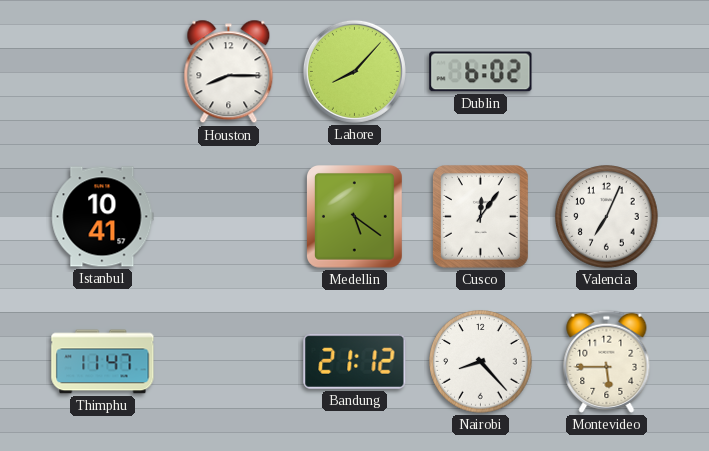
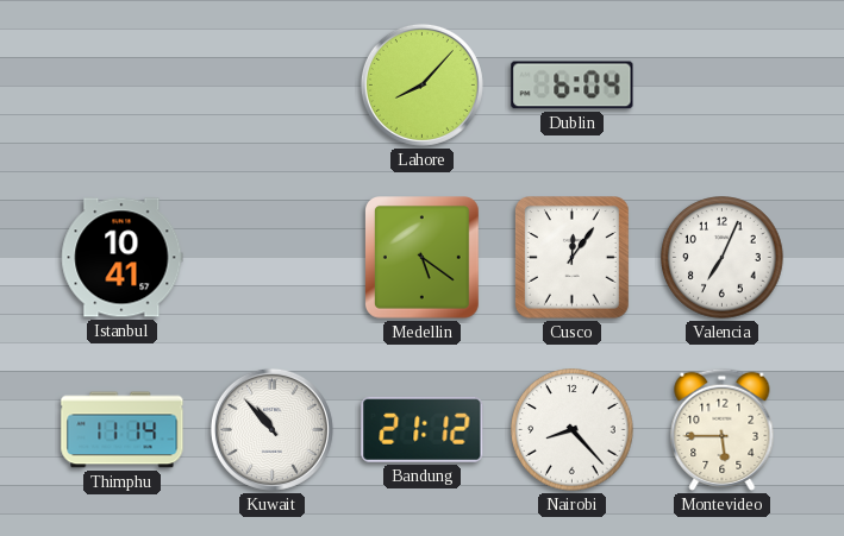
Houston: 8:15 -> none
Dublin: 6:02 -> 6:04
Thimphu: 11:47 -> 11:14
Kuwait: none -> 10:53
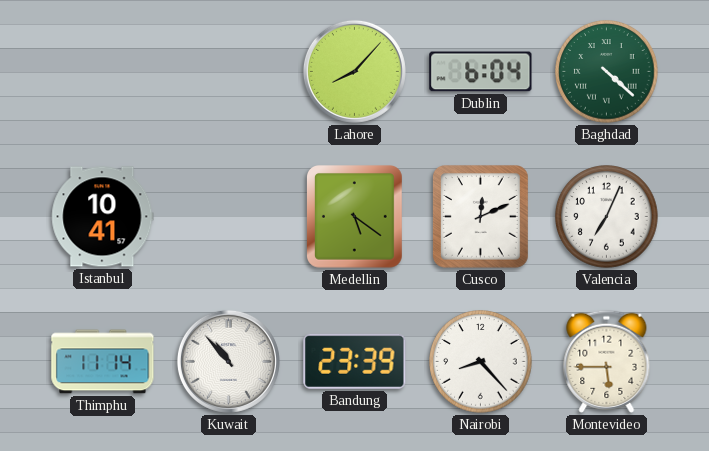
Baghdad: none -> 4:22
Cusco: 12:06 -> 12:11
Bandung: 21:12 -> 23:39
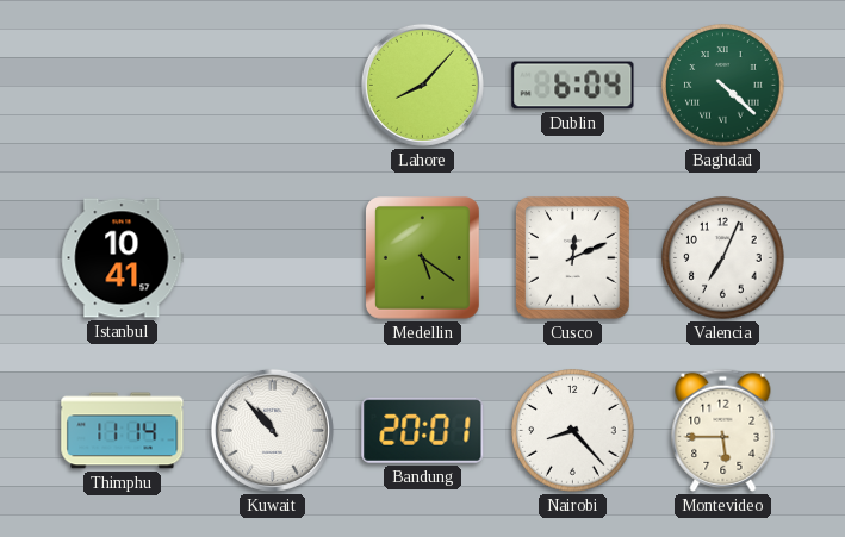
Bandung: 23:39 -> 20:01
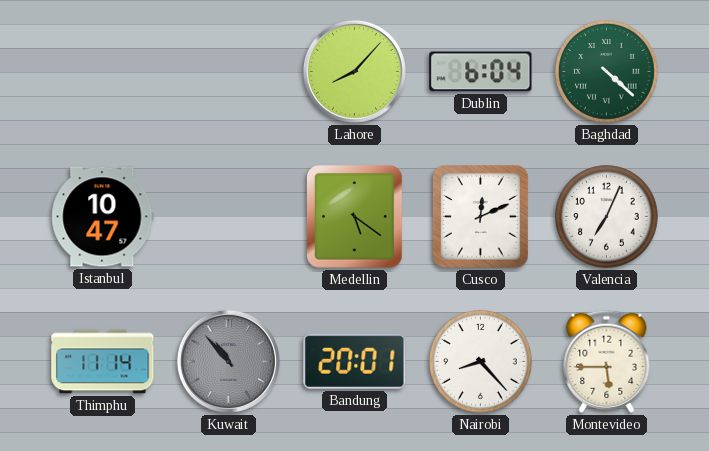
Istanbul: 10:41 -> 10:47
Kuwait dial: white -> grey
